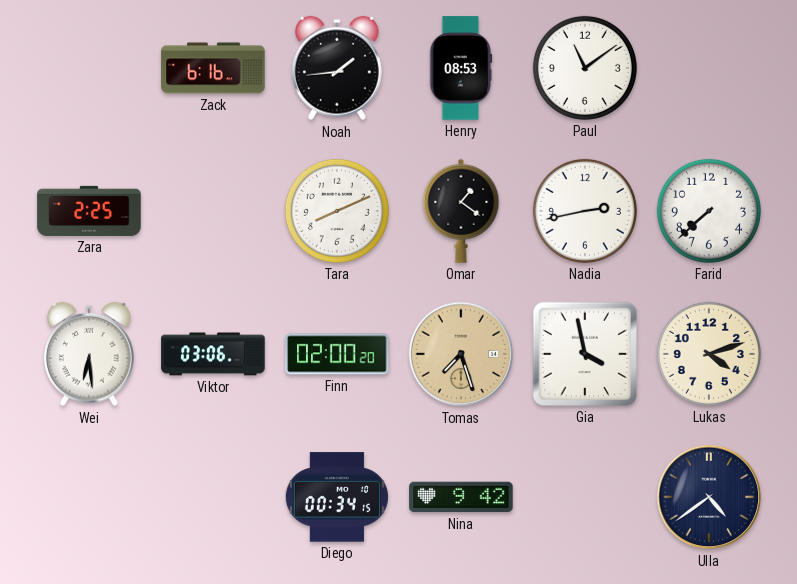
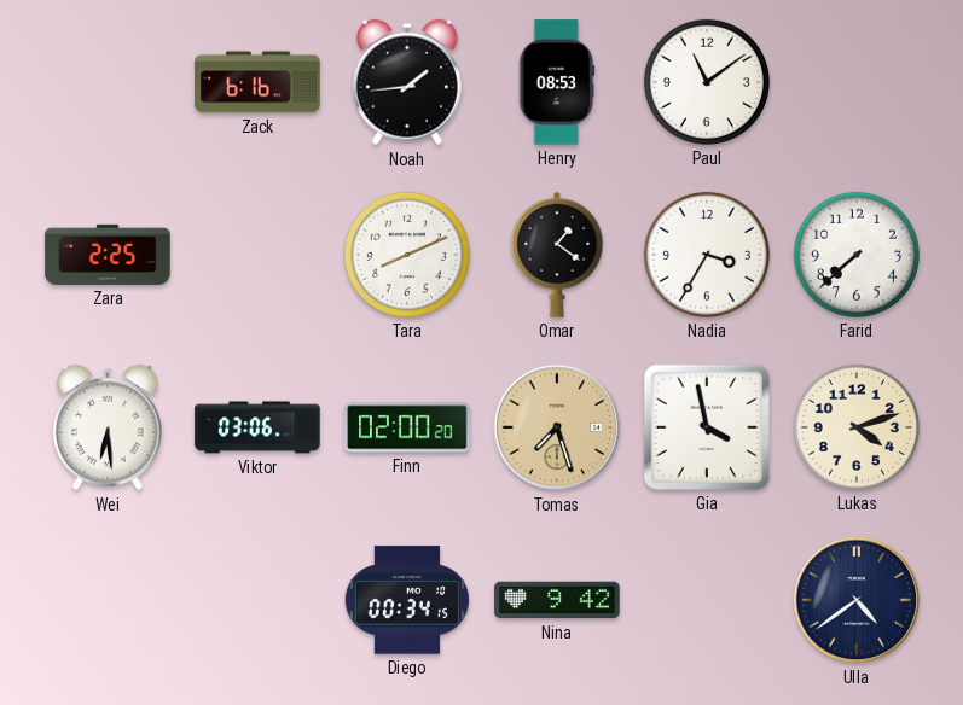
Nadia: 2:43 -> 3:35
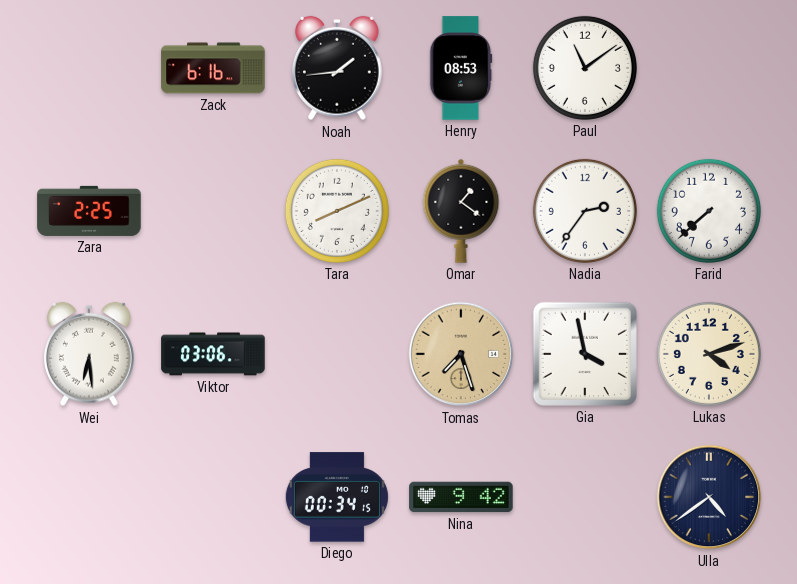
Nadia: 3:35 -> 2:36
Finn: 02:00 -> none
